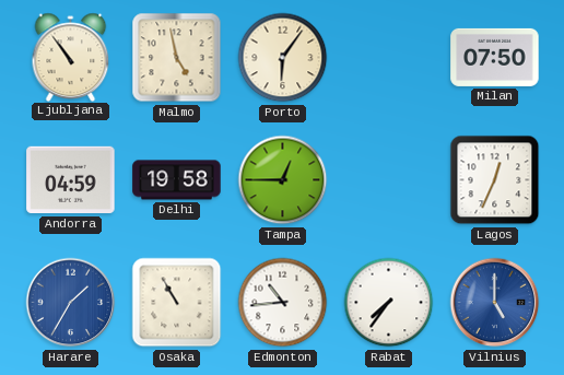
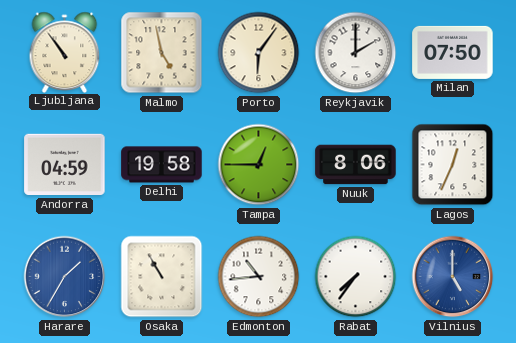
Reykjavik: none -> 2:00
Nuuk: none -> 8:06
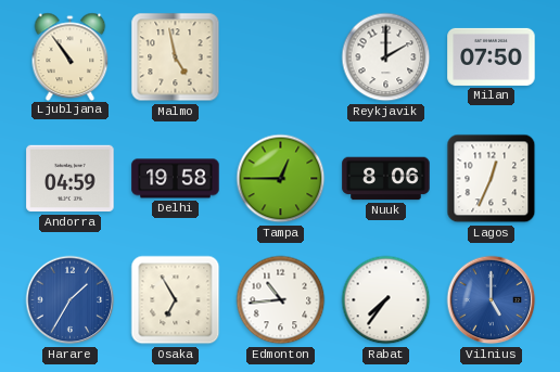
Porto: 6:06 -> none
Osaka: 10:55 -> 6:55
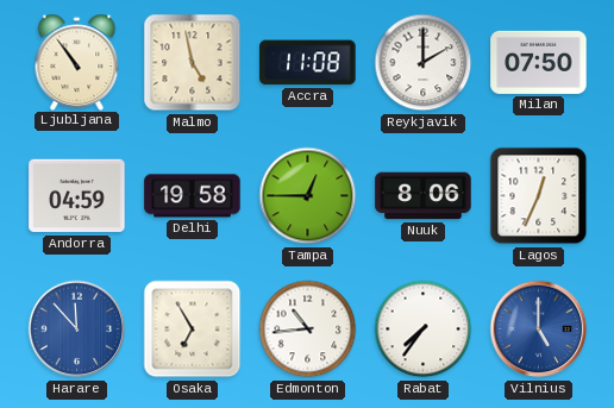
Accra: none -> 11:08
Harare: 1:35 -> 11:53
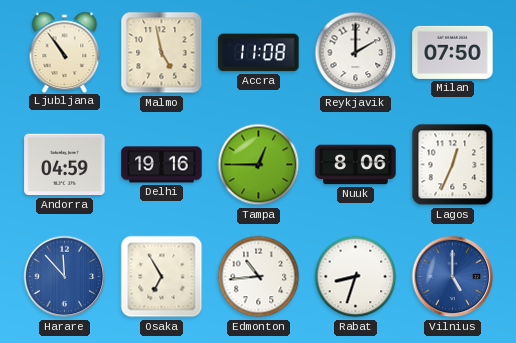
Delhi: 19:58 -> 19:16
Rabat: 7:36 -> 8:33
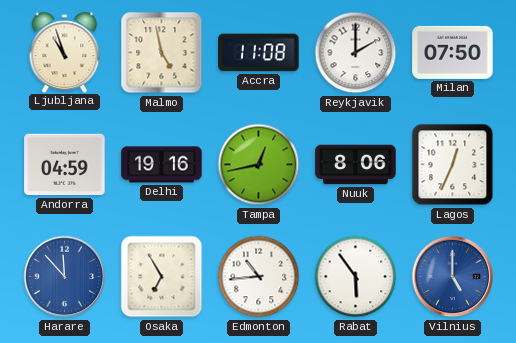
Ljubljana: 10:54 -> 10:57
Tampa: 12:45 -> 12:43
Rabat: 8:33 -> 5:54
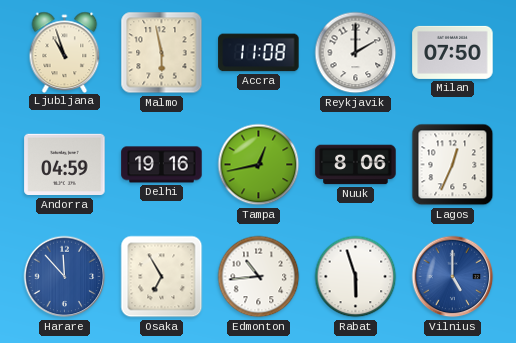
Malmo: 4:58 -> 5:58
Rabat: 5:54 -> 5:57
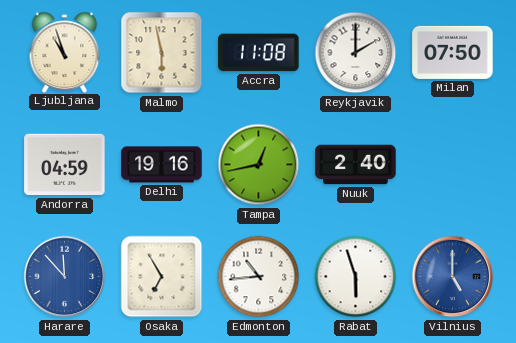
Nuuk: 8:06 -> 2:40
Lagos: 12:34 -> none
